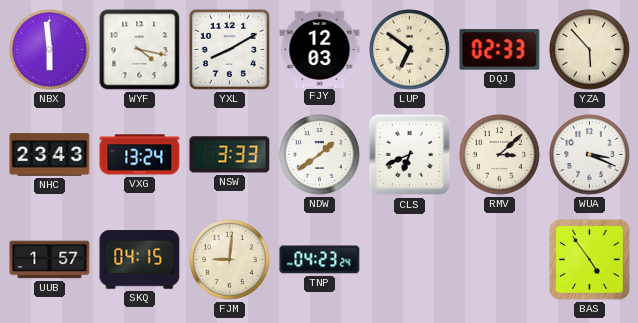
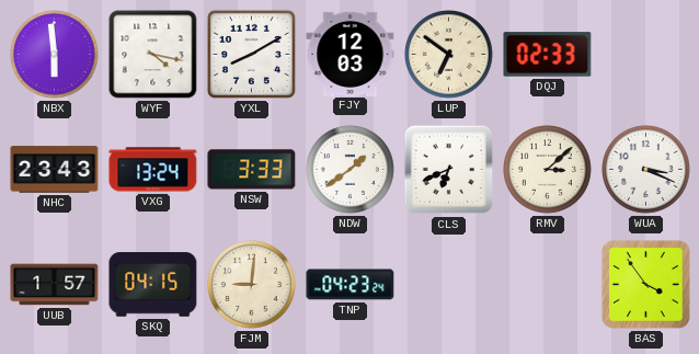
YZA: 5:53 -> none
BAS: 4:54 -> 3:54
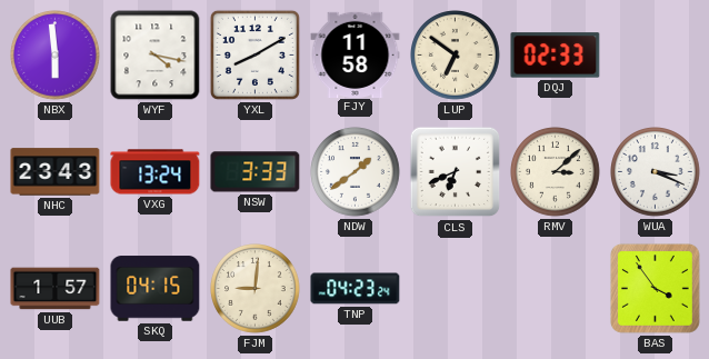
FJY: 12:03 -> 11:58
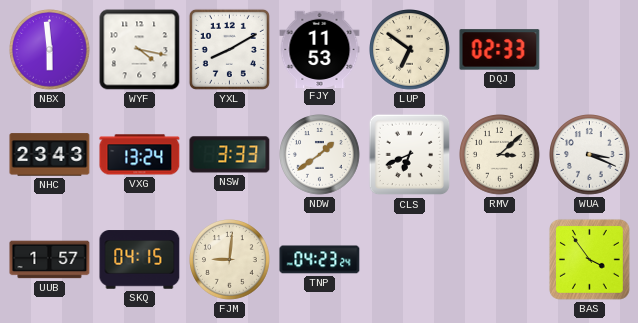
FJY: 11:58 -> 11:53
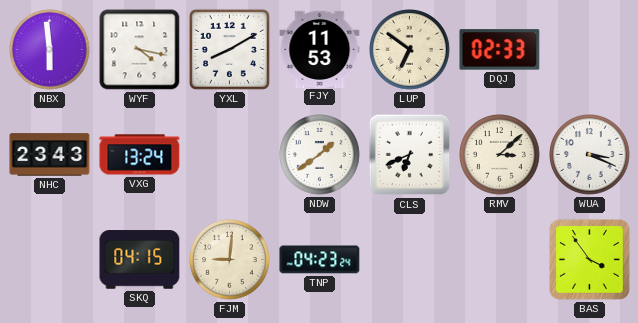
NSW: 3:33 -> none
UUB: 1:57 -> none
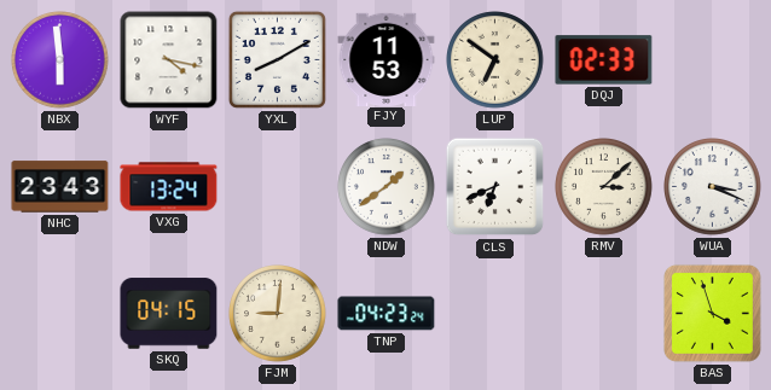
BAS: 3:54 -> 3:57
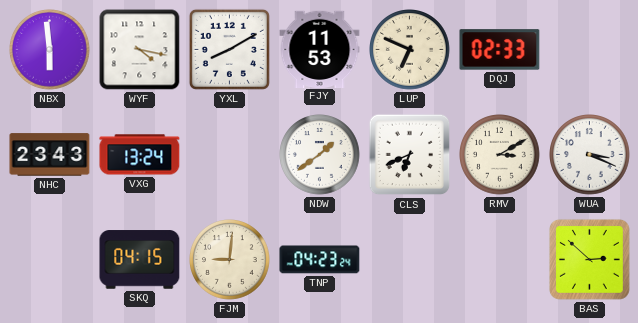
LUP: 6:51 -> 6:49
RMV: 3:08 -> 3:10
BAS: 3:57 -> 2:52
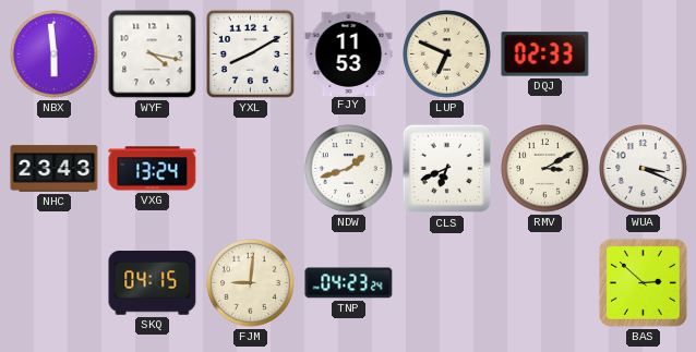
NDW: 1:39 -> 1:42
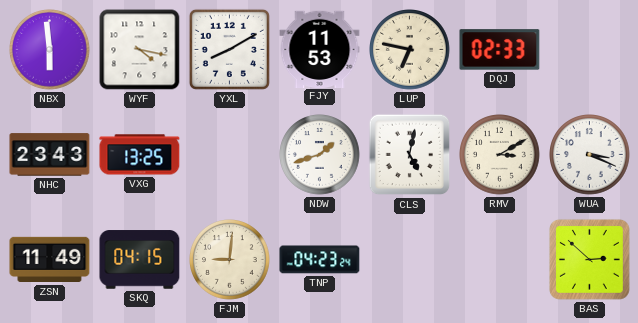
LUP: 6:49 -> 6:47
VXG: 13:24 -> 13:25
CLS: 6:41 -> 5:02
ZSN: none -> 11:49
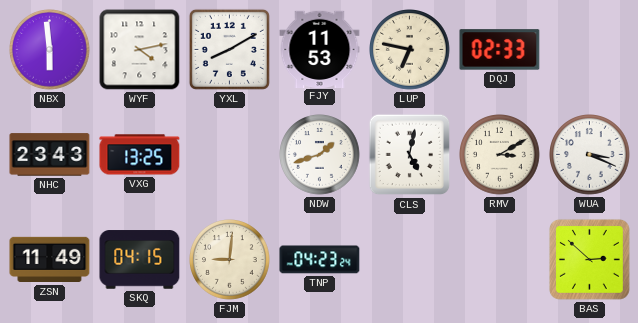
WYF: 4:17 -> 4:13
